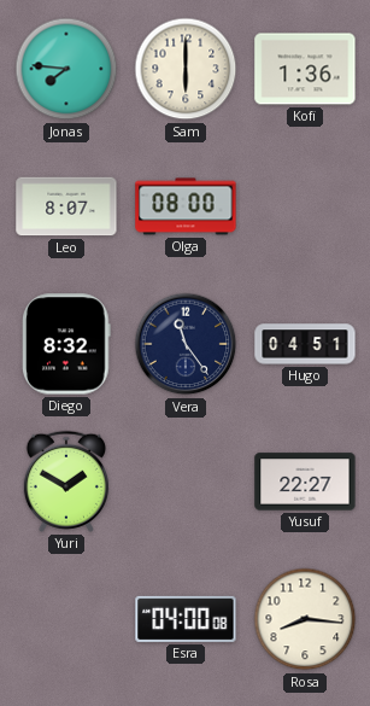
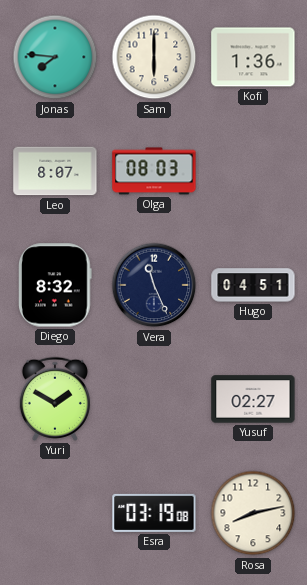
Olga: 08:00 -> 08:03
Vera: 11:24 -> 11:26
Yusuf: 22:27 -> 02:27
Esra: 04:00 -> 03:19
Rosa: 8:16 -> 8:13
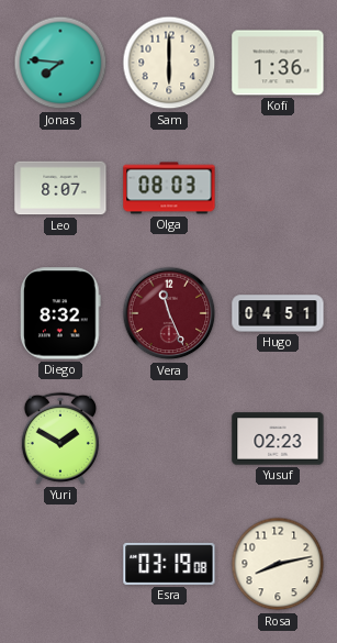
Vera dial: navy -> burgundy
Yusuf: 02:27 -> 02:23
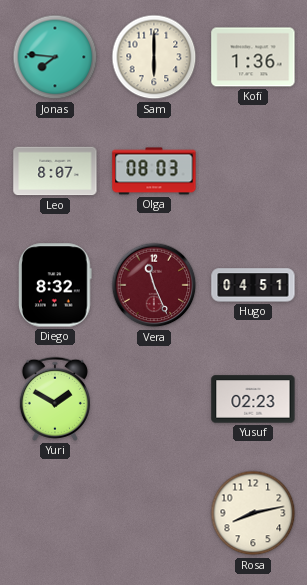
Esra: 03:19 -> none
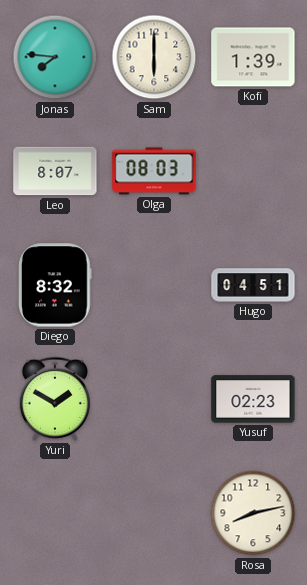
Kofi: 1:36 -> 1:39
Vera: 11:26 -> none
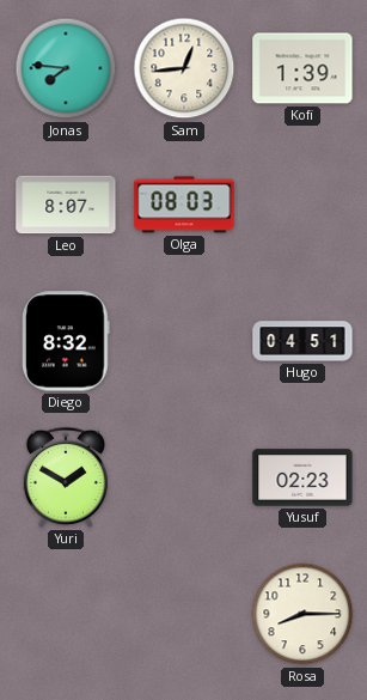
Sam: 6:00 -> 12:44
Rosa: 8:13 -> 8:15
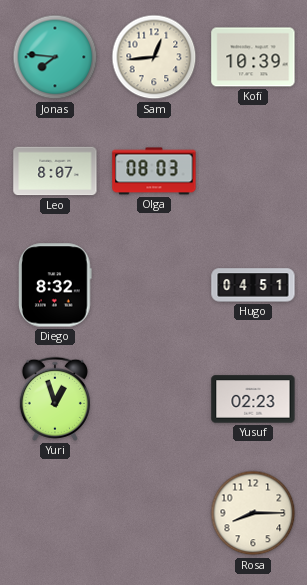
Kofi: 1:39 -> 10:39
Yuri: 1:50 -> 12:57
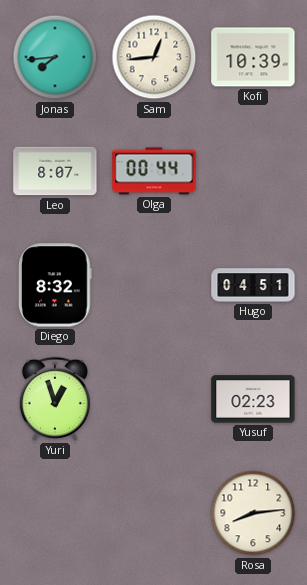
Jonas: 7:46 -> 7:44
Olga: 08:03 -> 00:44
Rosa: 8:15 -> 8:14
